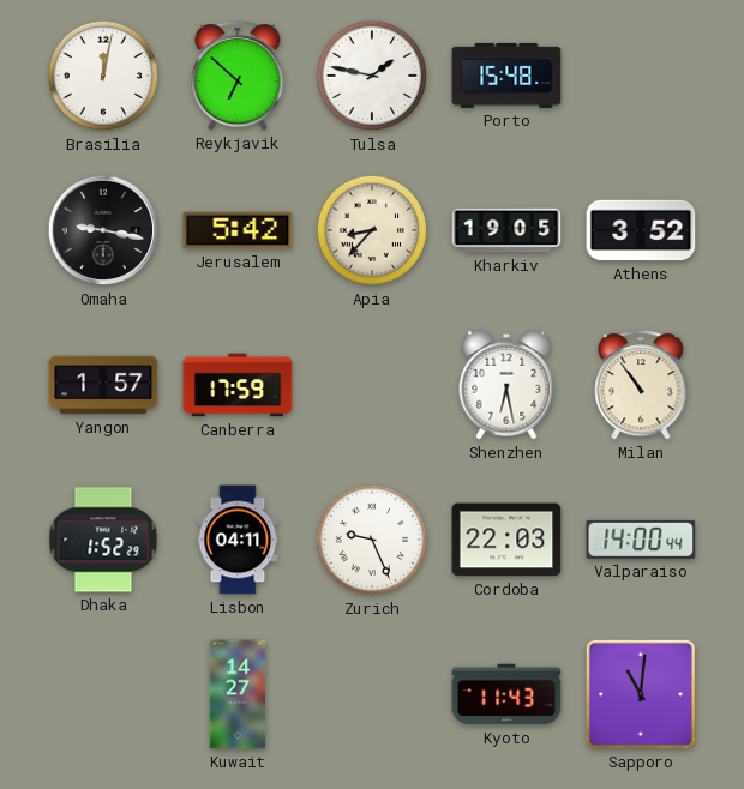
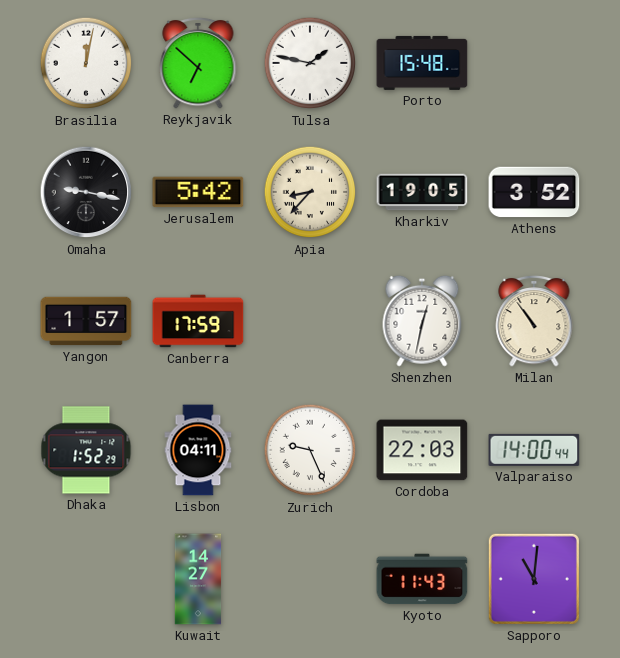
Shenzhen: 6:28 -> 12:32
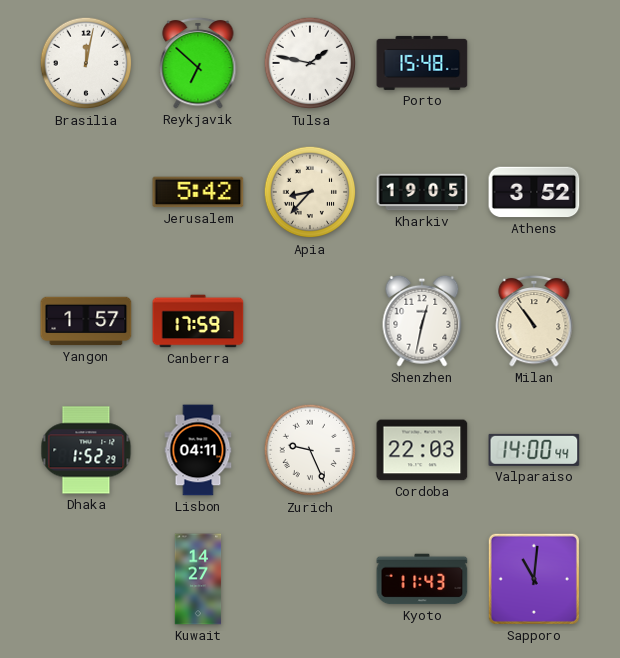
Omaha: 9:17 -> none
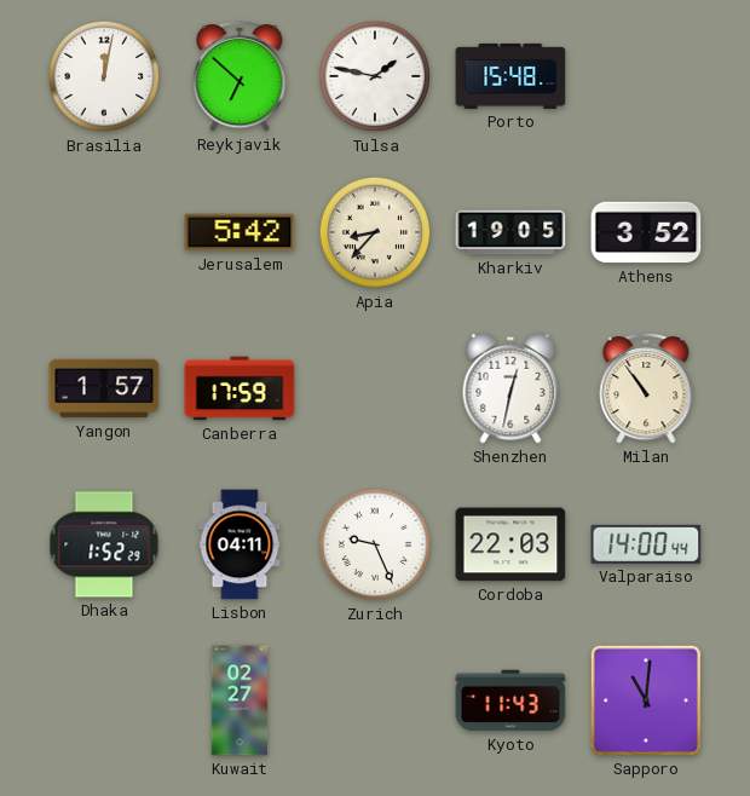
Kuwait: 14:27 -> 02:27
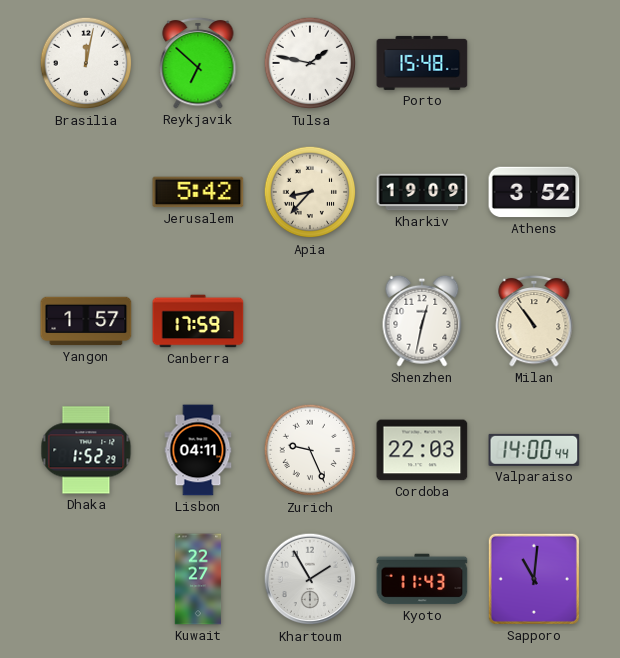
Kharkiv: 19:05 -> 19:09
Kuwait: 02:27 -> 22:27
Khartoum: none -> 1:55
